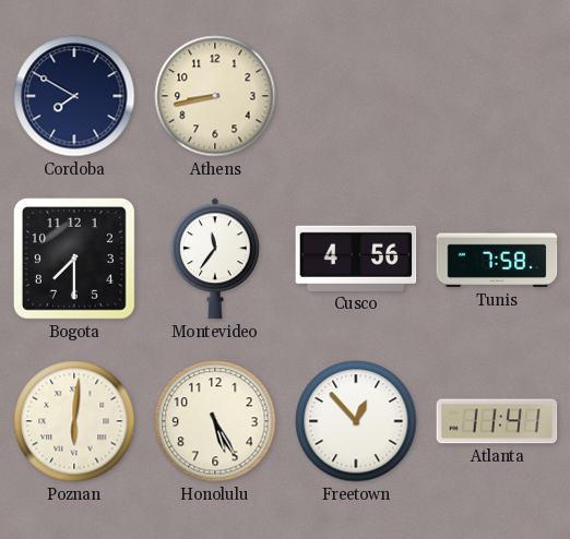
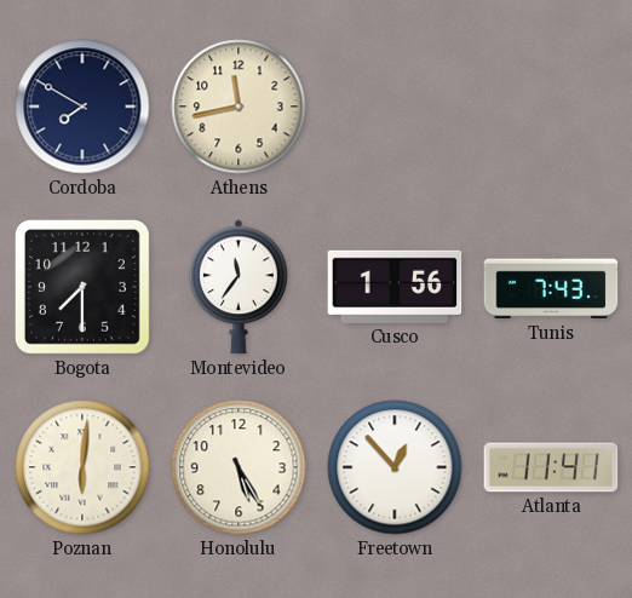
Athens: 8:43 -> 11:43
Cusco: 4:56 -> 1:56
Tunis: 7:58 -> 7:43
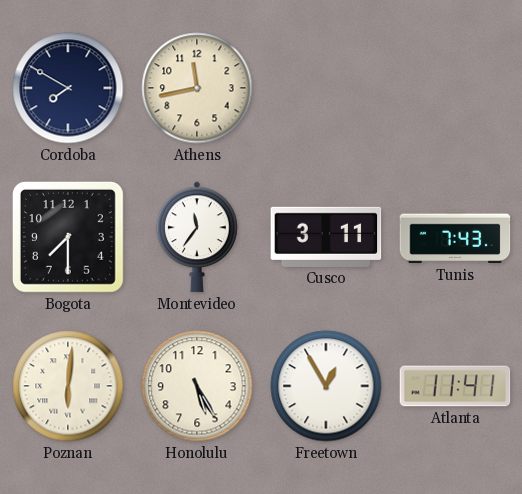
Cusco: 1:56 -> 3:11
Freetown: 12:53 -> 12:55
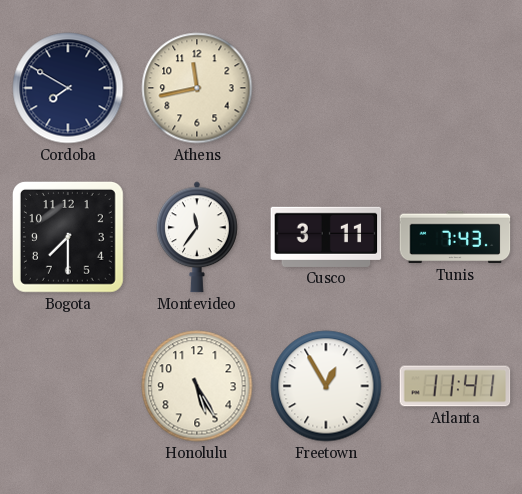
Poznan: 6:01 -> none
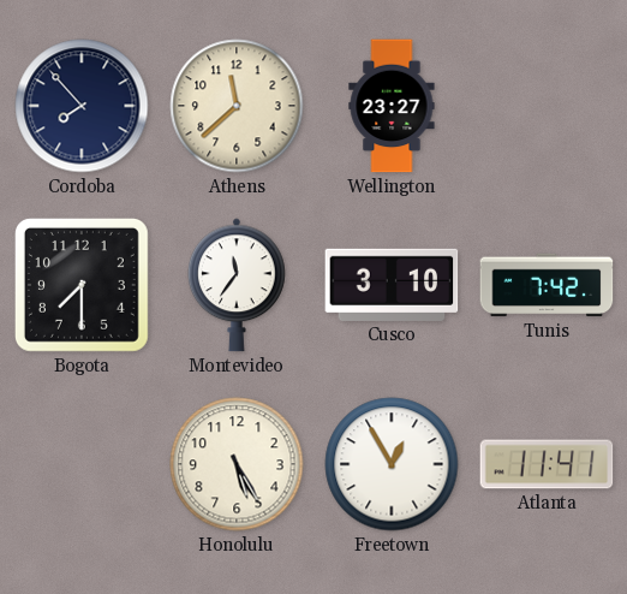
Cordoba: 7:50 -> 7:53
Athens: 11:43 -> 11:38
Wellington: none -> 23:27
Cusco: 3:11 -> 3:10
Tunis: 7:43 -> 7:42
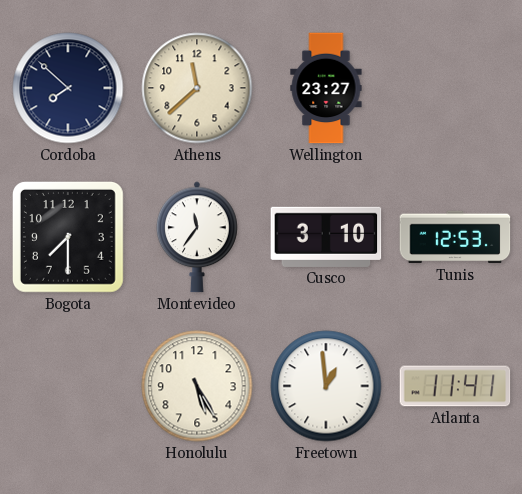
Cordoba: 7:53 -> 7:52
Tunis: 7:42 -> 12:53
Freetown: 12:55 -> 12:59
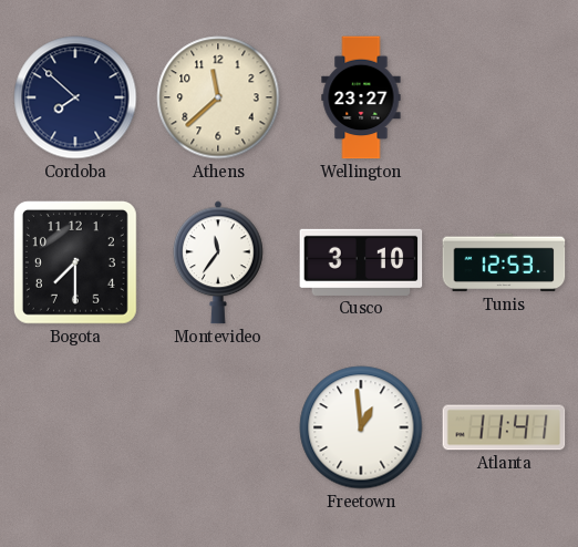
Honolulu: 5:25 -> none
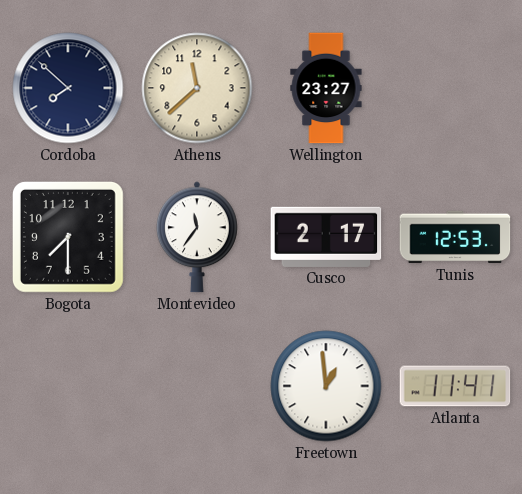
Cusco: 3:10 -> 2:17
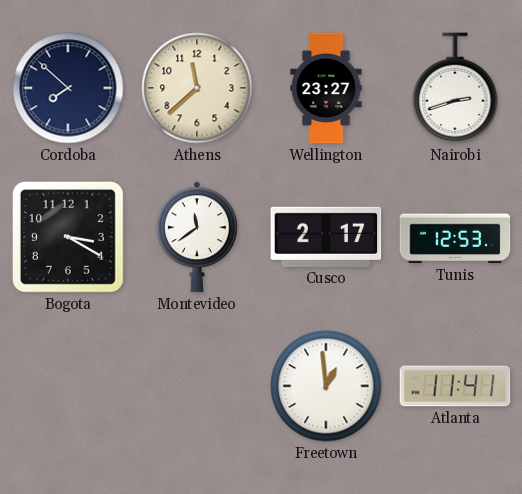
Nairobi: none -> 2:42
Bogota: 7:30 -> 3:20
Montevideo: 11:36 -> 11:39
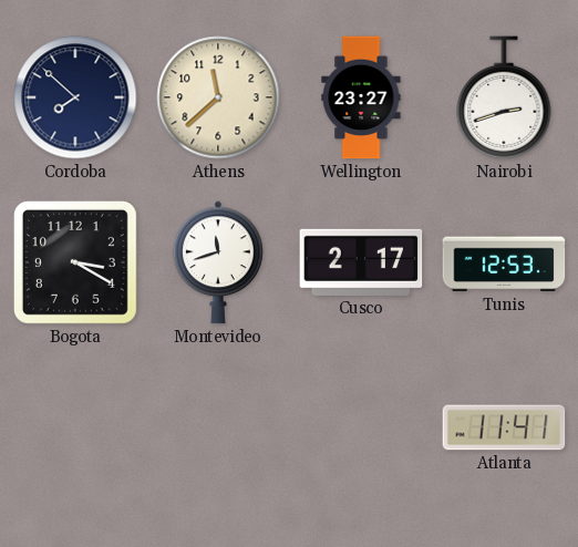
Montevideo: 11:39 -> 11:42
Freetown: 12:59 -> none
